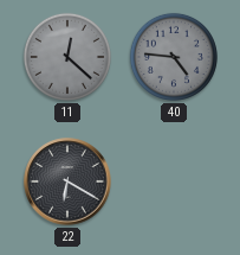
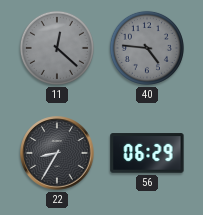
22: 6:20 -> 8:35
56: none -> 06:29
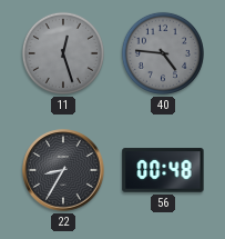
11: 12:22 -> 12:27
56: 06:29 -> 00:48
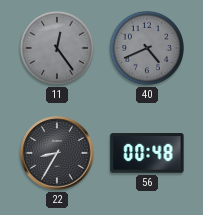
11: 12:27 -> 12:24
40: 4:46 -> 4:41
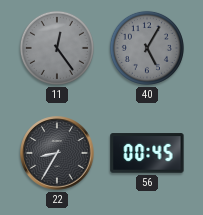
40: 4:41 -> 5:05
56: 00:48 -> 00:45
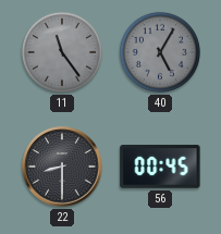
11: 12:24 -> 11:24
22: 8:35 -> 8:30
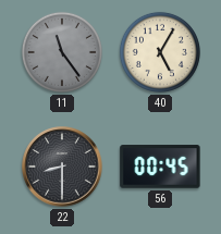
40 dial: grey -> cream
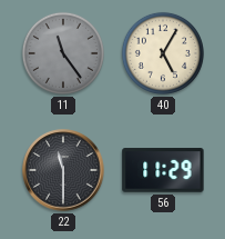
22: 8:30 -> 11:30
56: 00:45 -> 11:29
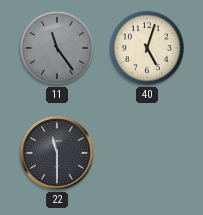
40: 5:05 -> 5:03
56: 11:29 -> none
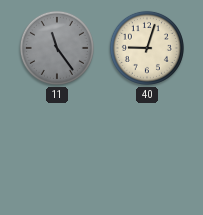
40: 5:03 -> 9:03
22: 11:30 -> none
